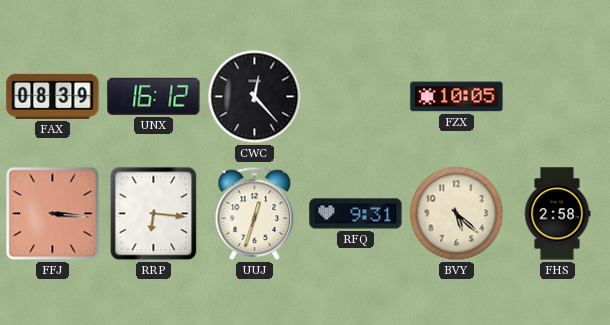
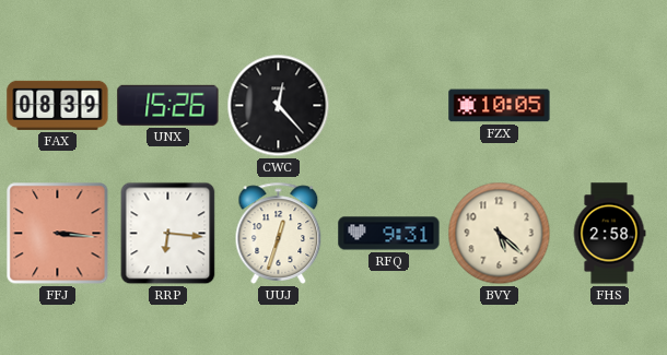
UNX: 16:12 -> 15:26
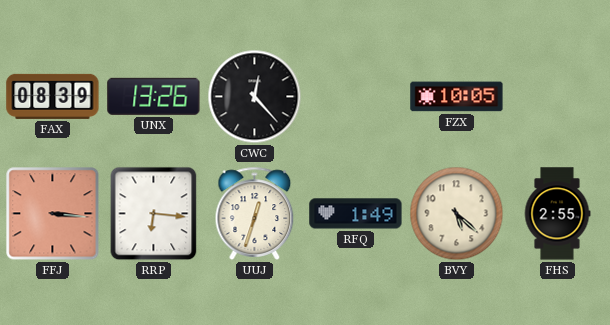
UNX: 15:26 -> 13:26
RFQ: 9:31 -> 1:49
FHS: 2:58 -> 2:55
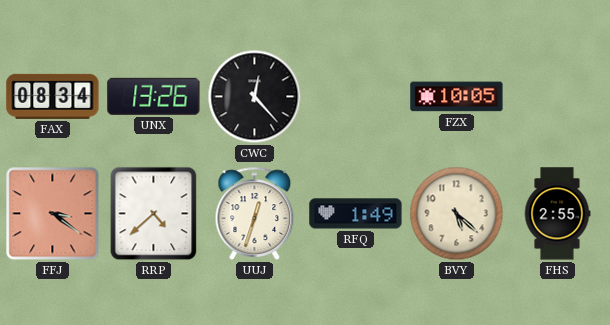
FAX: 08:39 -> 08:34
FFJ: 3:16 -> 3:21
RRP: 6:16 -> 4:38
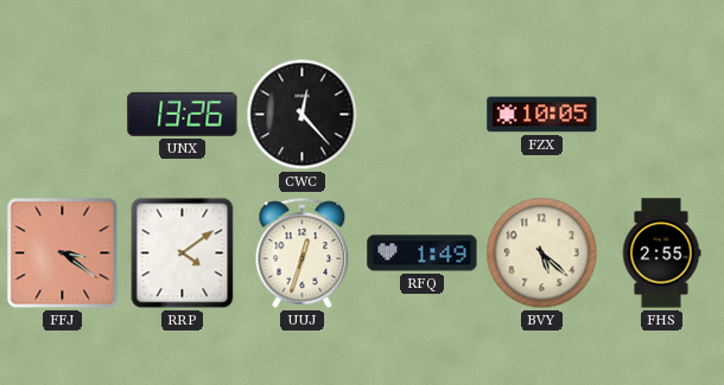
FAX: 08:34 -> none
RRP: 4:38 -> 4:09
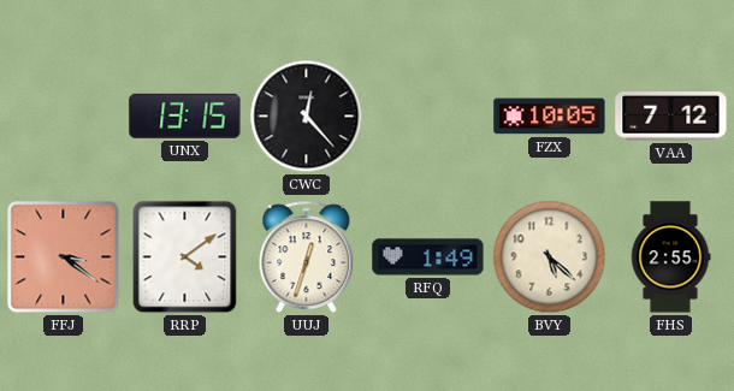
UNX: 13:26 -> 13:15
VAA: none -> 7:12
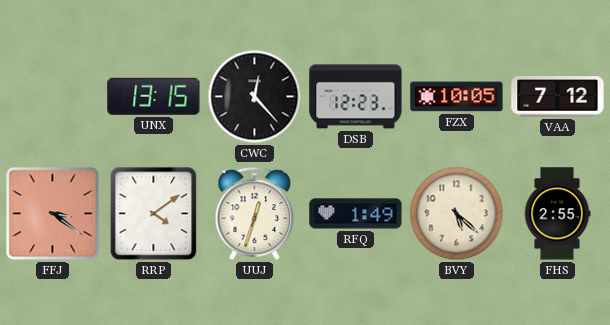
DSB: none -> 12:23
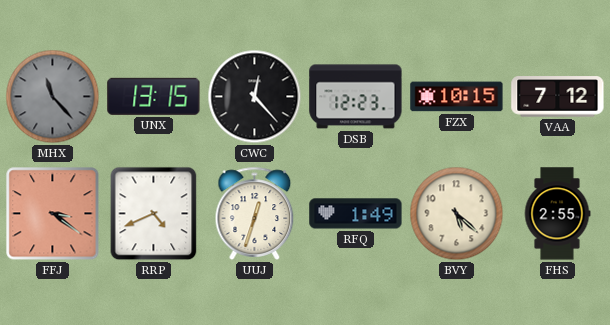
MHX: none -> 11:23
FZX: 10:05 -> 10:15
RRP: 4:09 -> 4:41
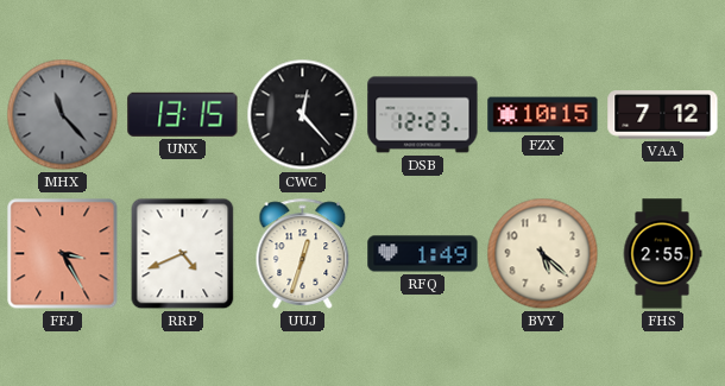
FFJ: 3:21 -> 3:25
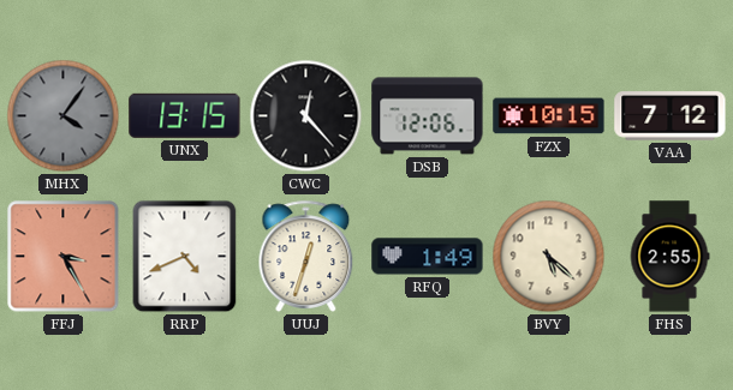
MHX: 11:23 -> 4:06
DSB: 12:23 -> 12:06
